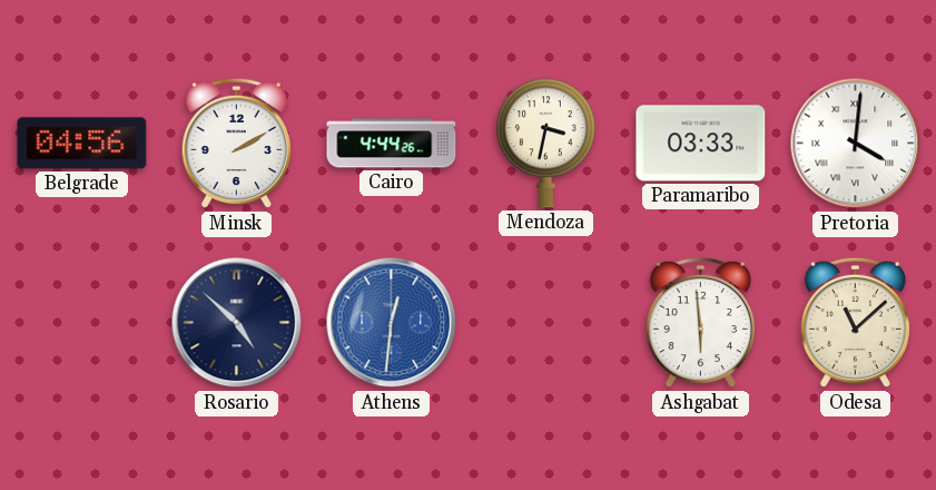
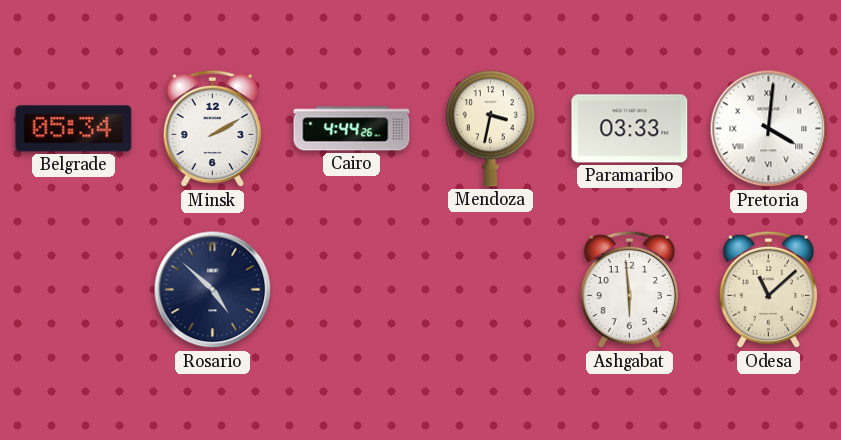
Belgrade: 04:56 -> 05:34
Athens: 12:31 -> none
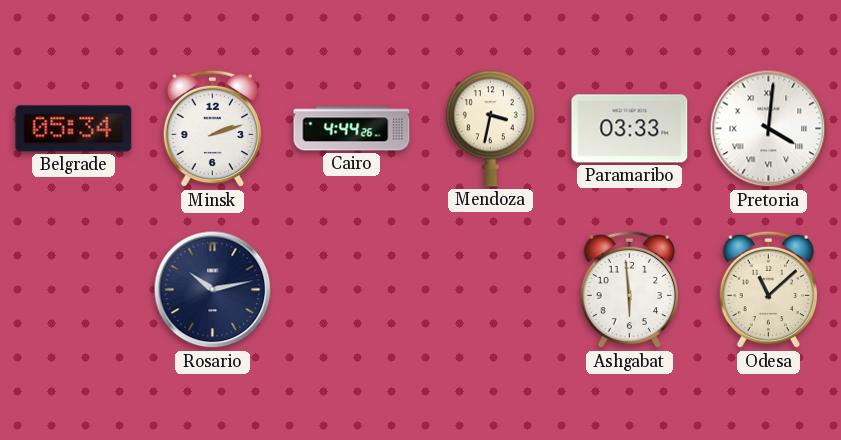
Minsk: 2:10 -> 2:12
Rosario: 4:52 -> 10:13
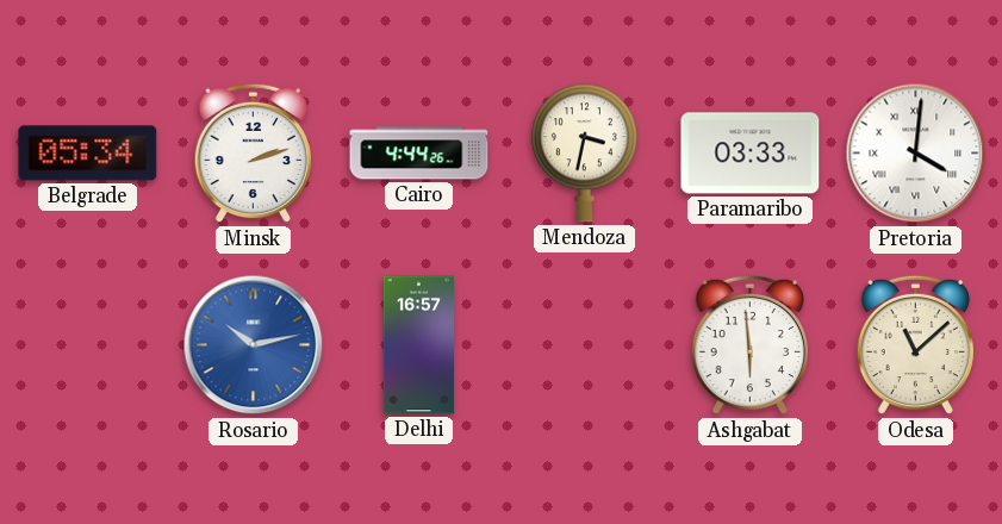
Rosario dial: navy -> blue
Delhi: none -> 16:57
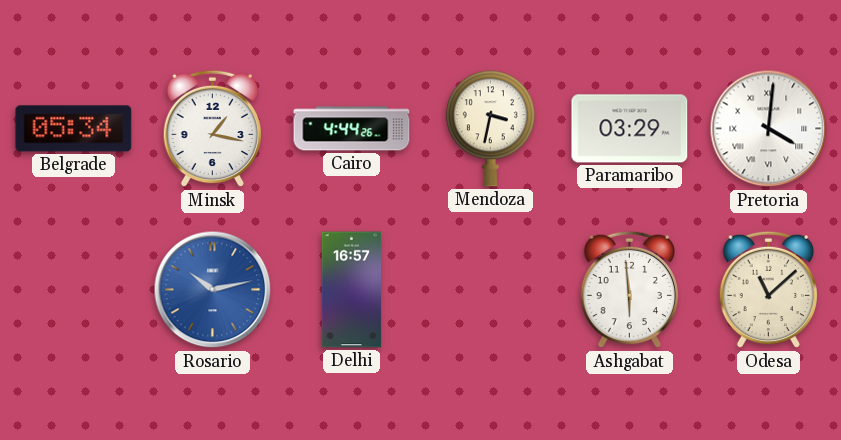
Minsk: 2:12 -> 1:17
Paramaribo: 03:33 -> 03:29
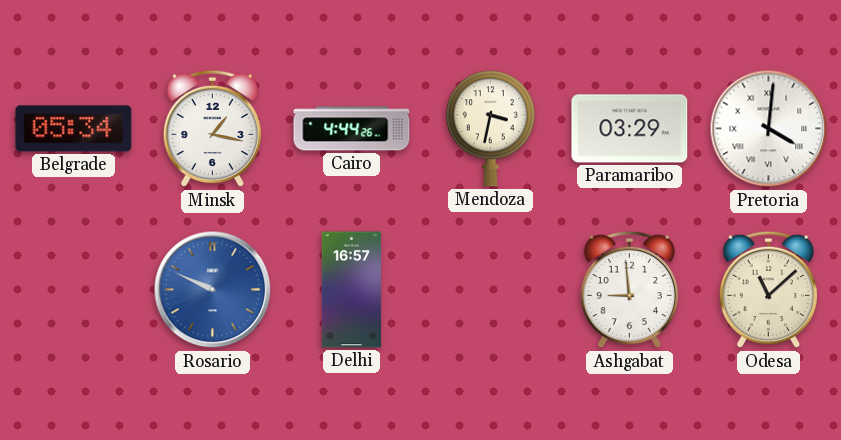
Rosario: 10:13 -> 9:49
Ashgabat: 5:59 -> 8:59
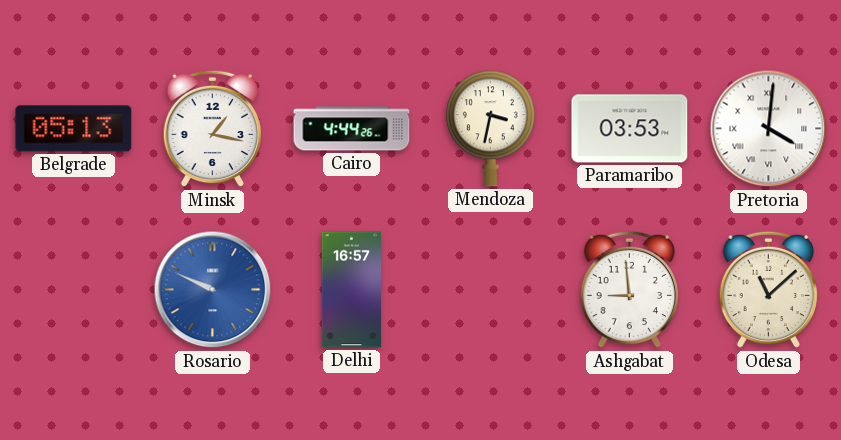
Belgrade: 05:34 -> 05:13
Paramaribo: 03:29 -> 03:53
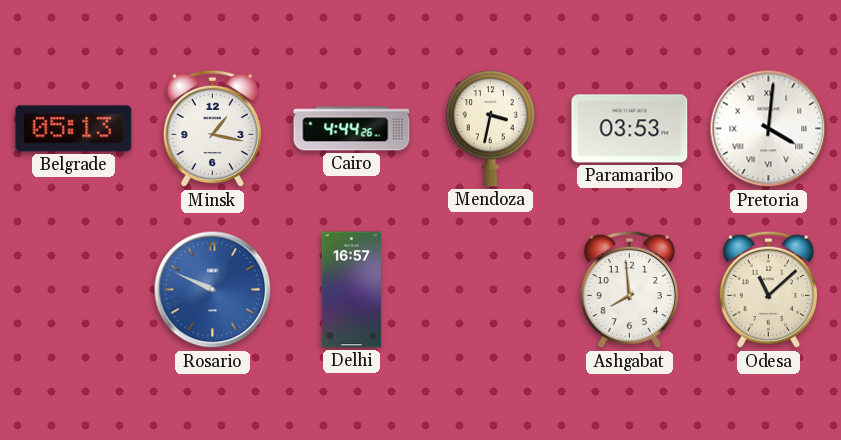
Ashgabat: 8:59 -> 7:59
